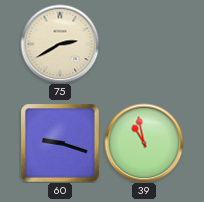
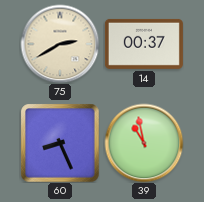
14: none -> 00:37
60: 9:18 -> 8:26
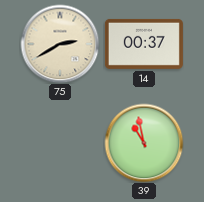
60: 8:26 -> none
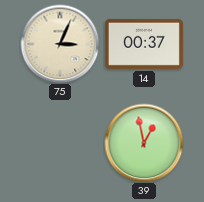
75: 2:40 -> 3:04
39: 10:58 -> 12:58
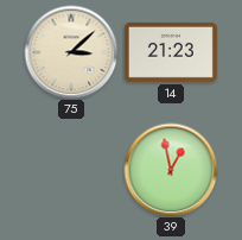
75: 3:04 -> 3:08
14: 00:37 -> 21:23
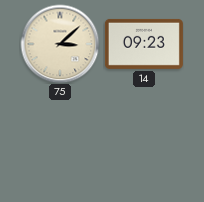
14: 21:23 -> 09:23
39: 12:58 -> none
